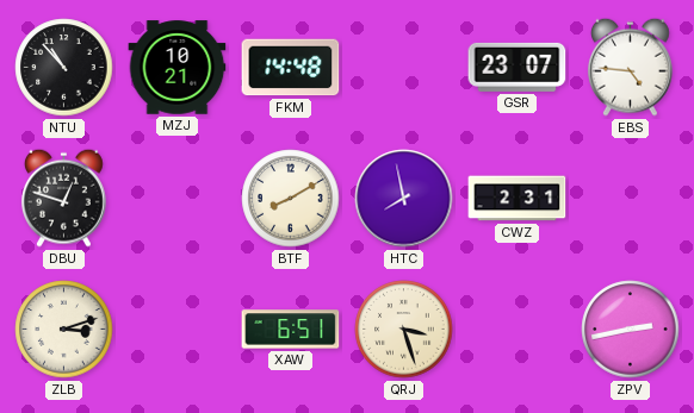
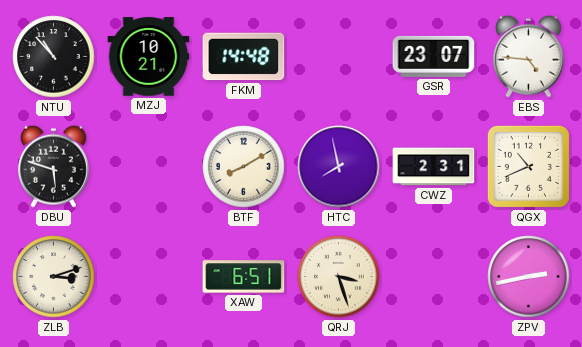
DBU: 12:48 -> 5:48
QGX: none -> 10:41
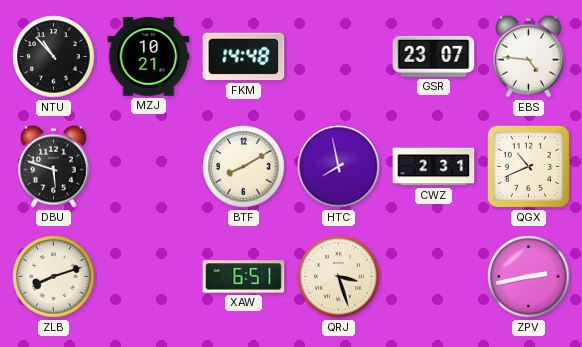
ZLB: 3:12 -> 8:12
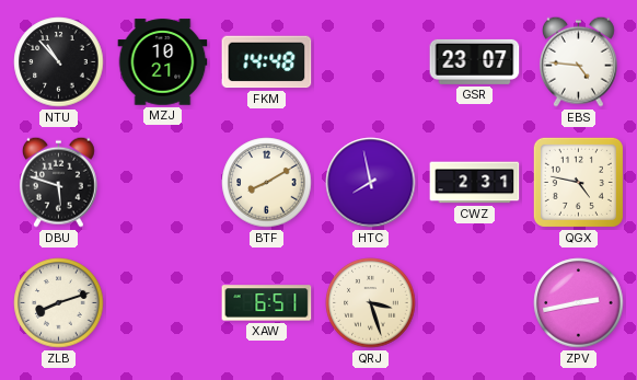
QGX: 10:41 -> 4:47
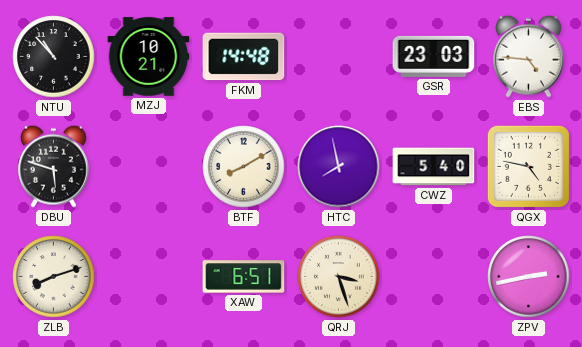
GSR: 23:07 -> 23:03
CWZ: 2:31 -> 5:40
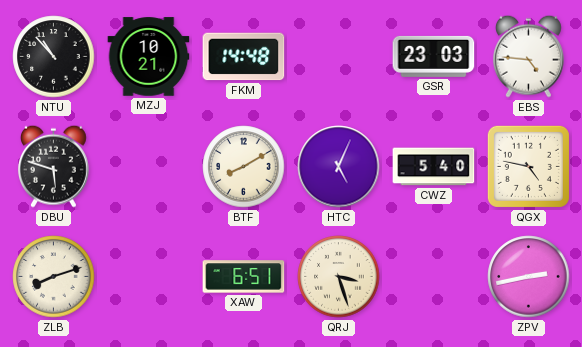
HTC: 7:58 -> 5:04
